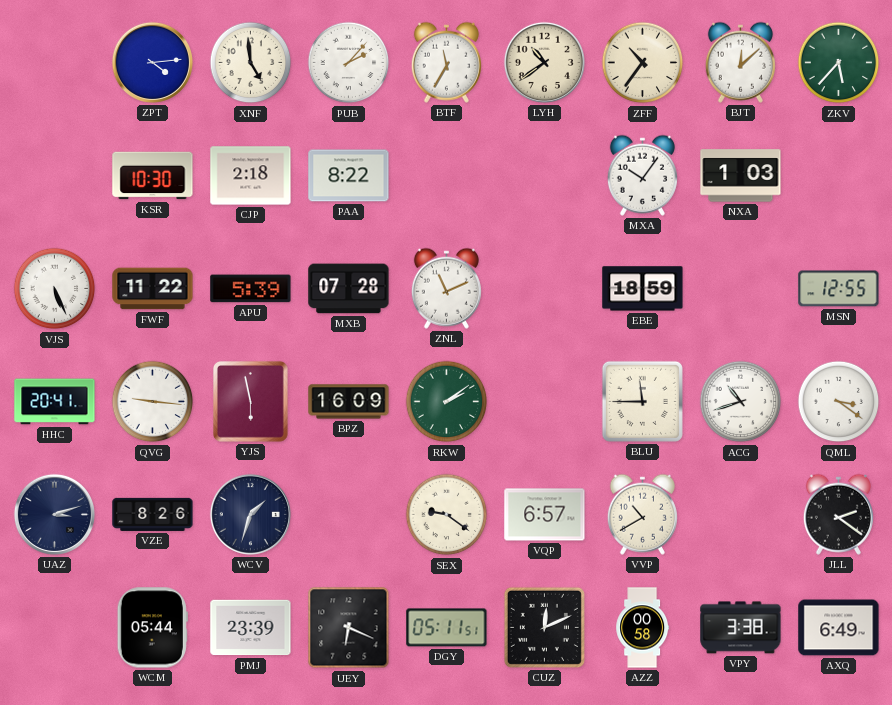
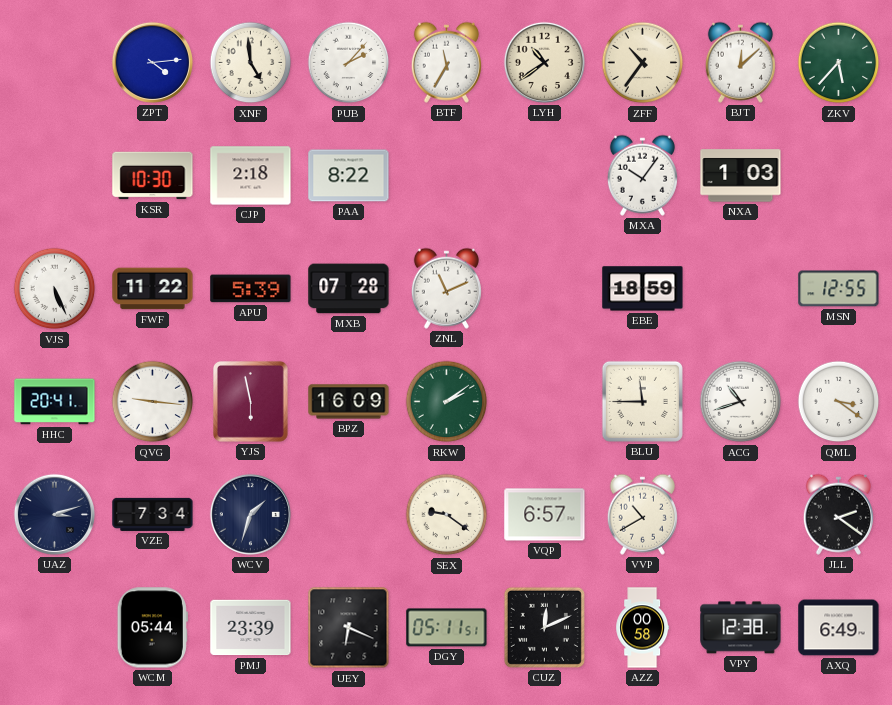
VZE: 8:26 -> 7:34
VPY: 3:38 -> 12:38
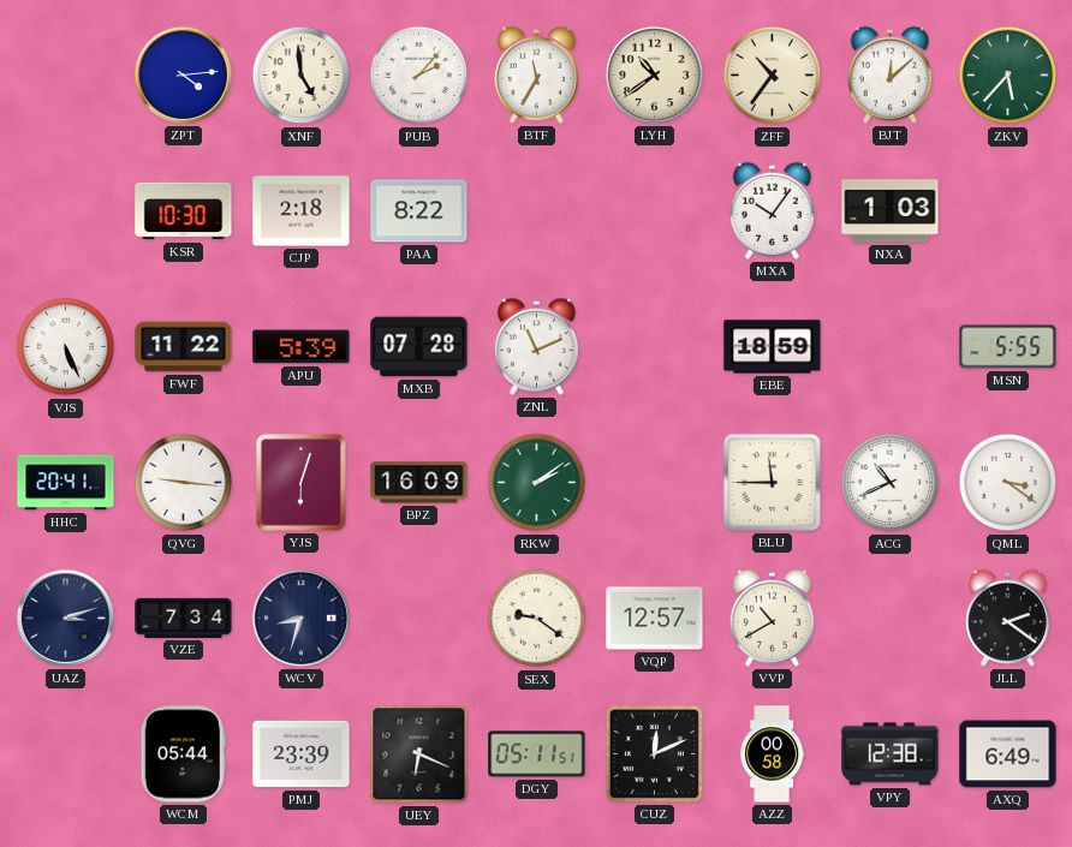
MSN: 12:55 -> 5:55
YJS: 5:58 -> 6:03
ACG: 10:42 -> 10:41
WCV: 1:33 -> 8:33
VQP: 6:57 -> 12:57
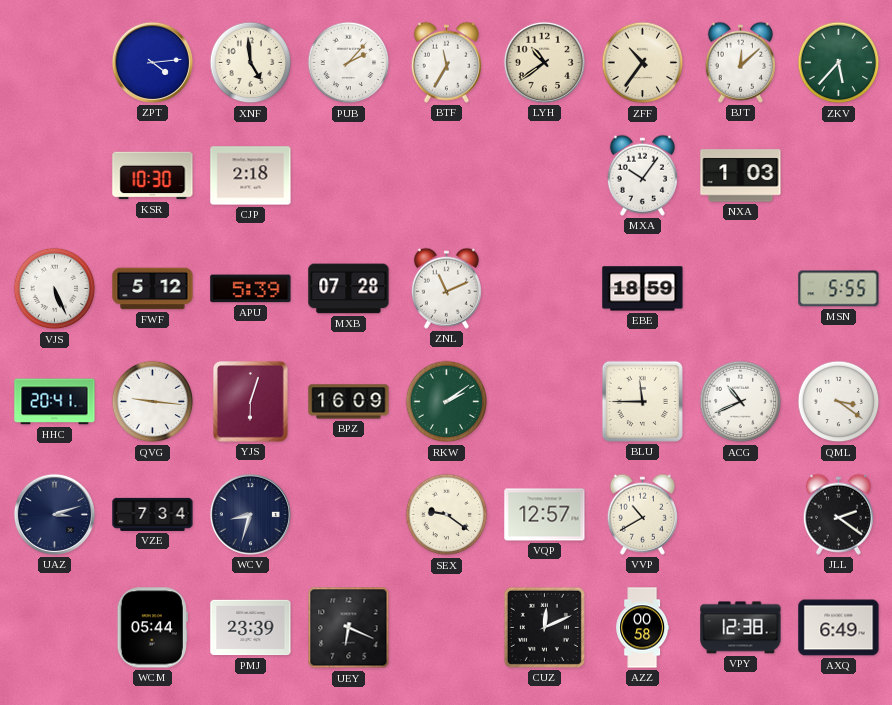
PAA: 8:22 -> none
FWF: 11:22 -> 5:12
DGY: 05:11 -> none
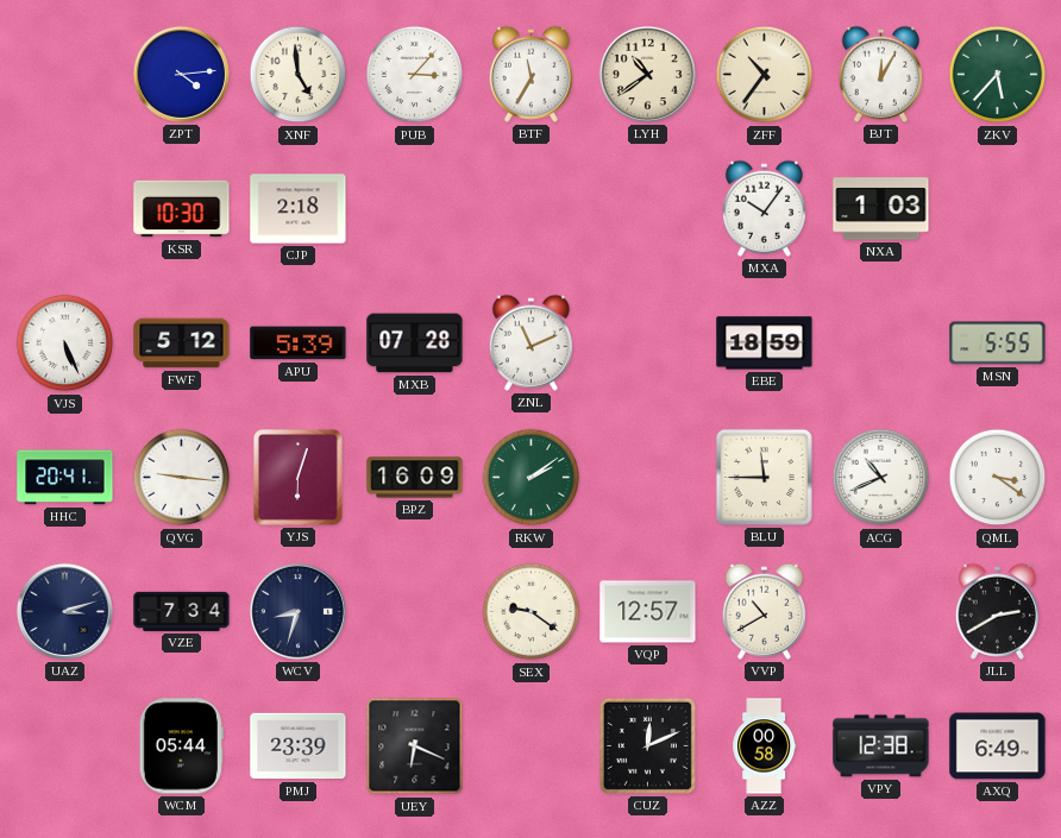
PUB: 2:07 -> 3:07
BJT: 12:08 -> 12:05
JLL: 2:21 -> 2:40
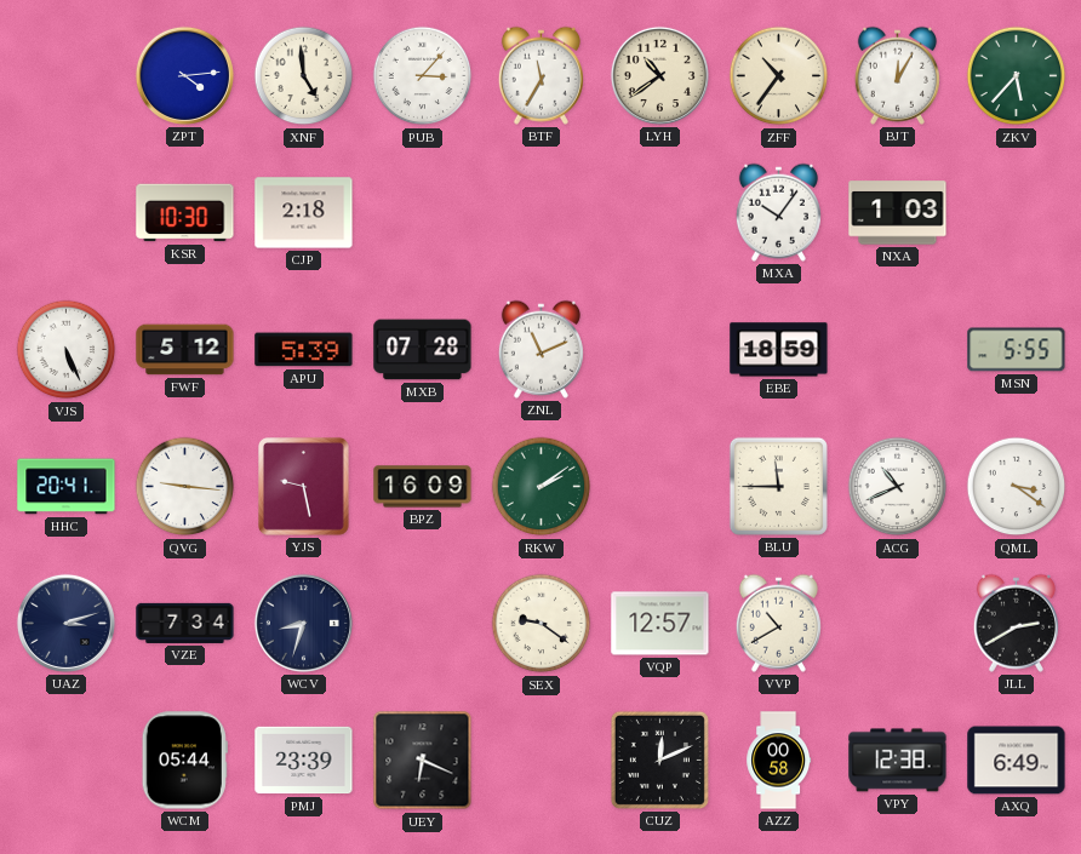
YJS: 6:03 -> 9:28
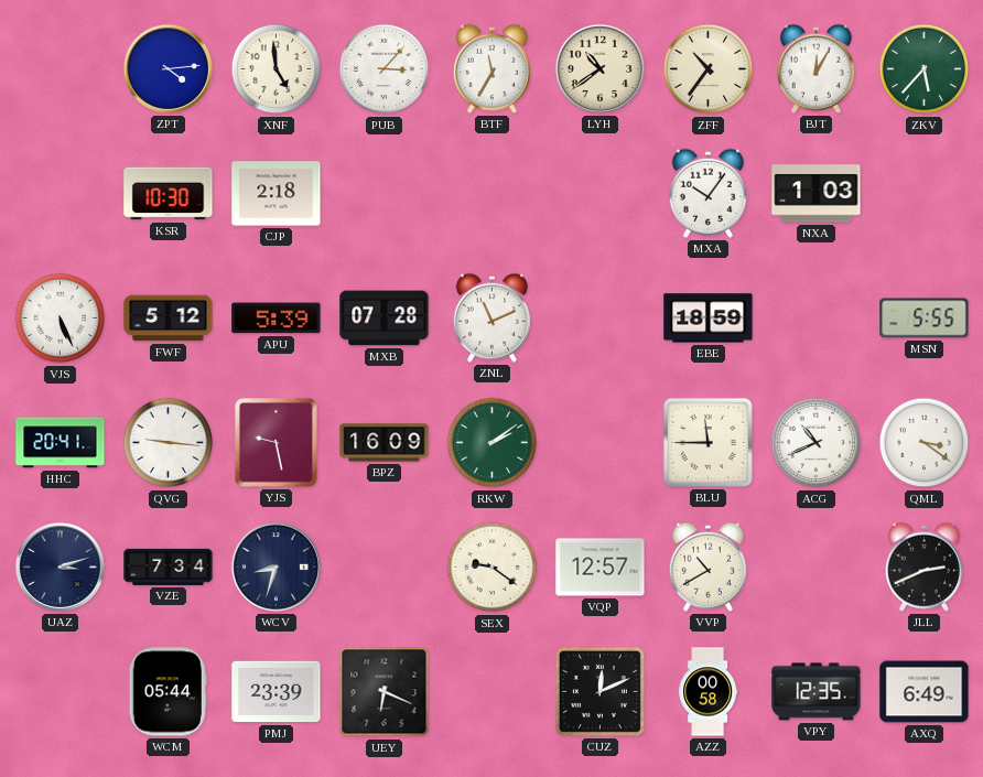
JLL: 2:40 -> 2:41
VPY: 12:38 -> 12:35
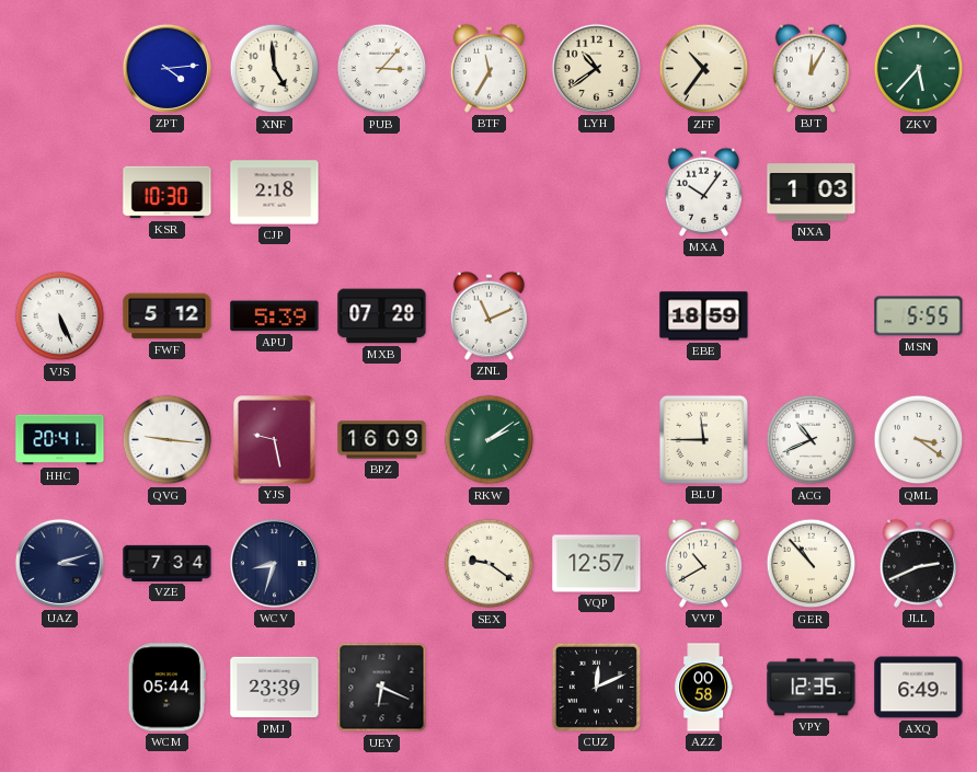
GER: none -> 10:53
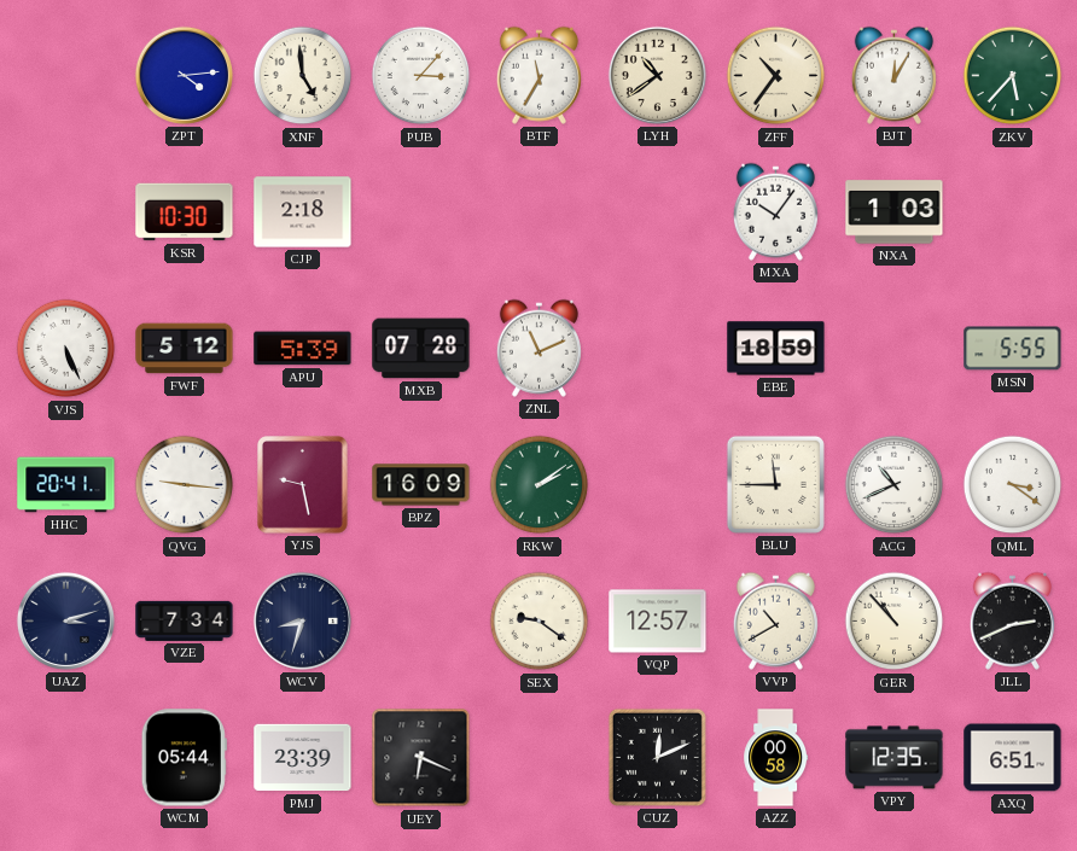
AXQ: 6:49 -> 6:51
